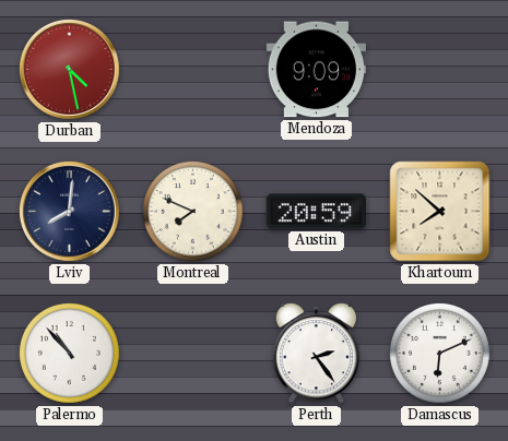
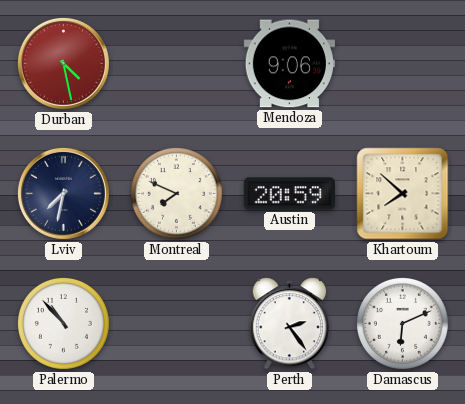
Mendoza: 9:09 -> 9:06
Lviv: 8:01 -> 7:32
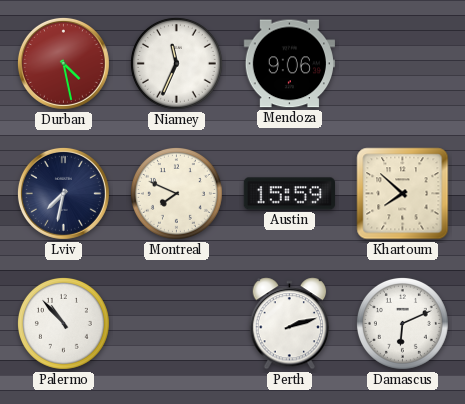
Niamey: none -> 11:34
Austin: 20:59 -> 15:59
Perth: 2:24 -> 2:12
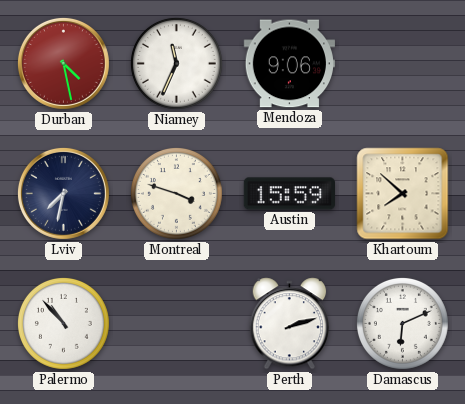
Montreal: 7:49 -> 3:48
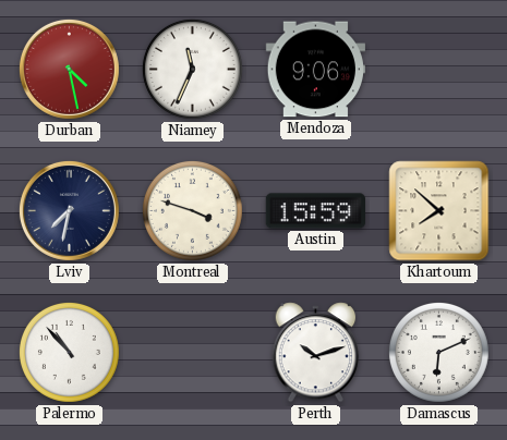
Perth: 2:12 -> 10:12
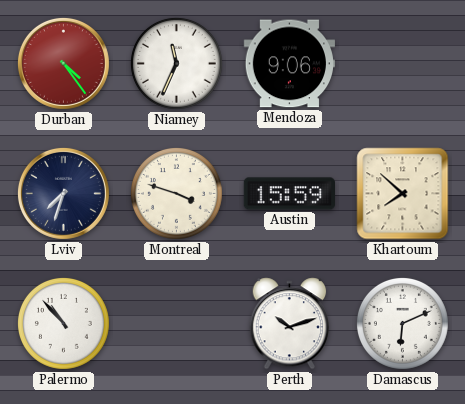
Durban: 4:28 -> 4:24
Lviv: 7:32 -> 7:33
